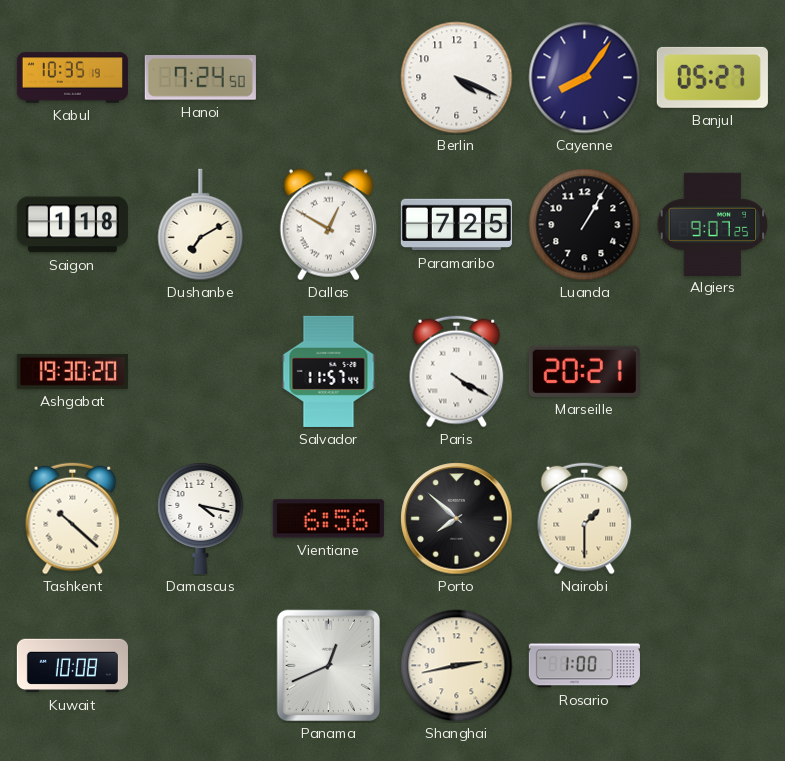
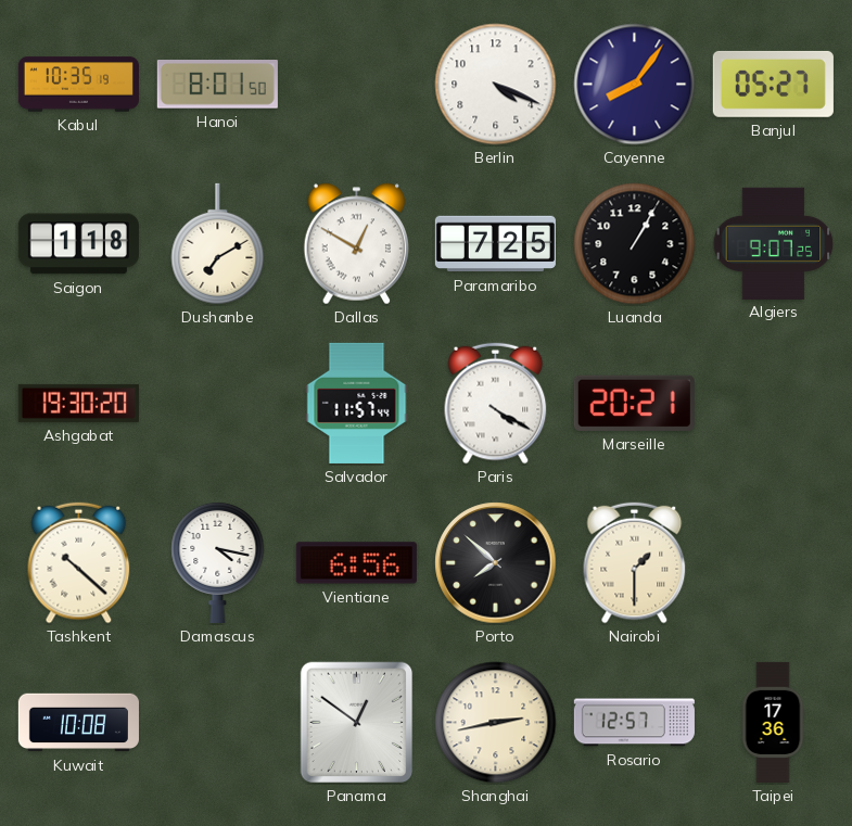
Hanoi: 7:24 -> 8:01
Panama: 12:41 -> 12:51
Rosario: 1:00 -> 12:57
Taipei: none -> 17:36
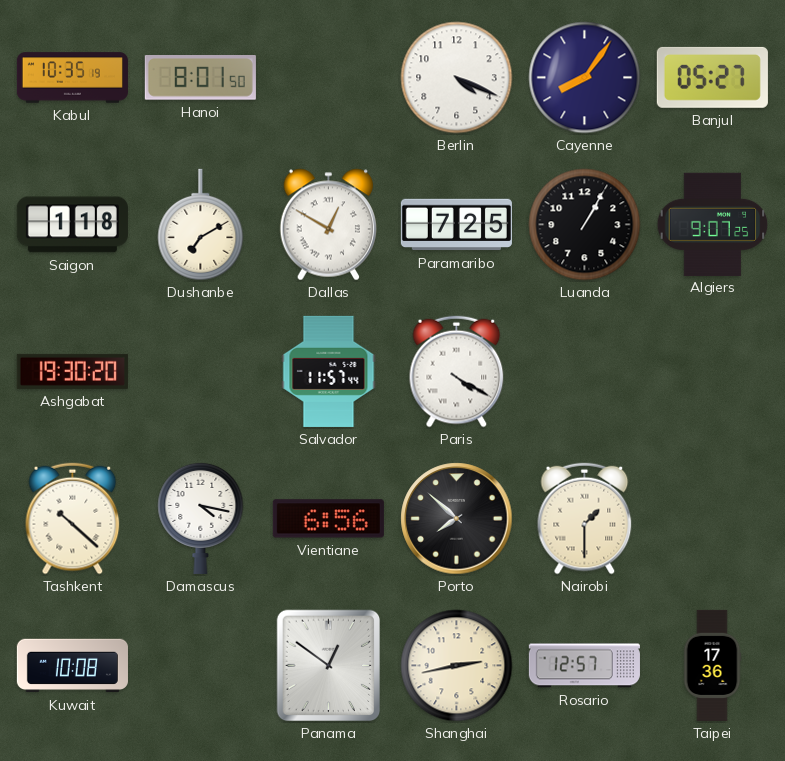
Marseille: 20:21 -> none
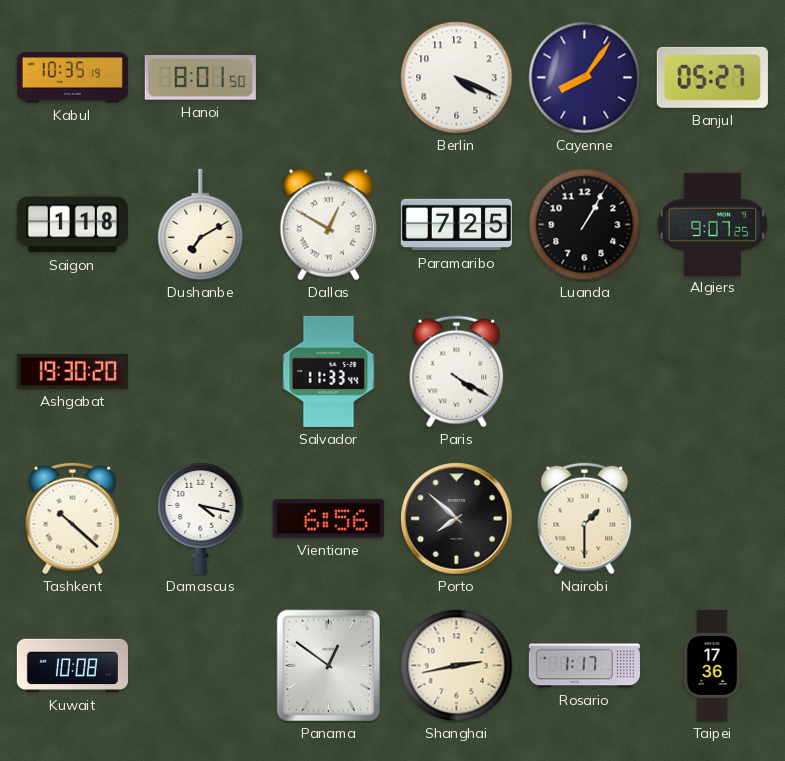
Salvador: 11:57 -> 11:33
Rosario: 12:57 -> 1:17
